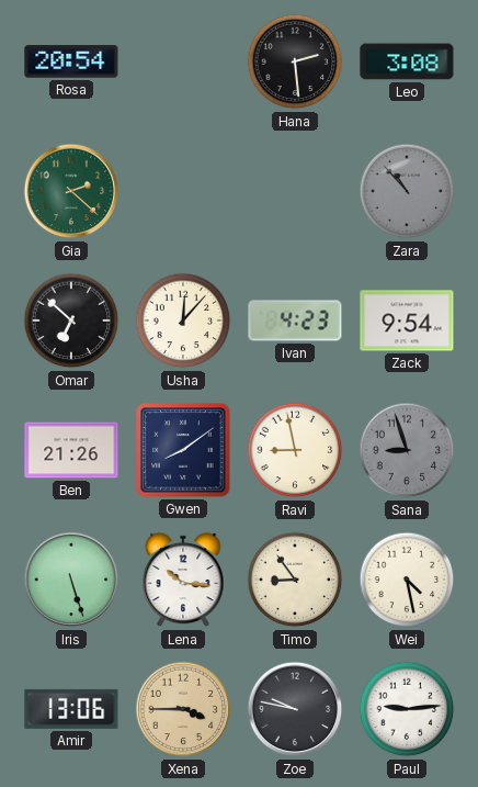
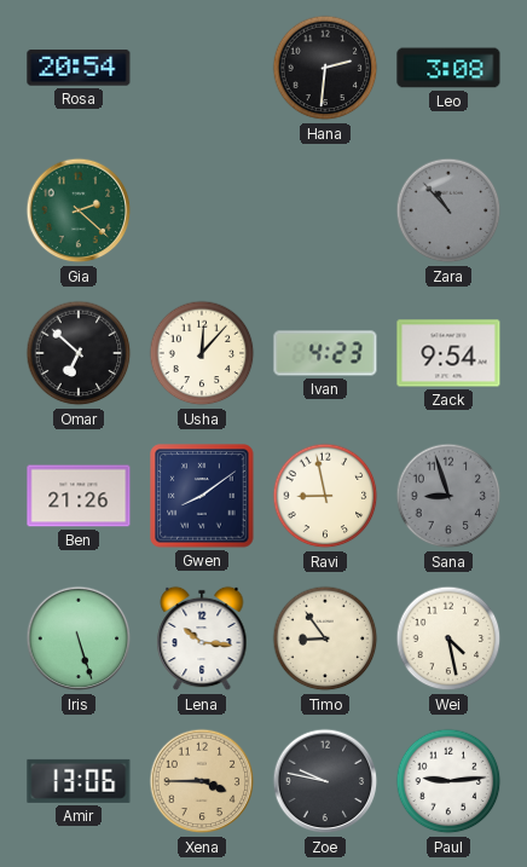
Hana: 2:29 -> 2:31
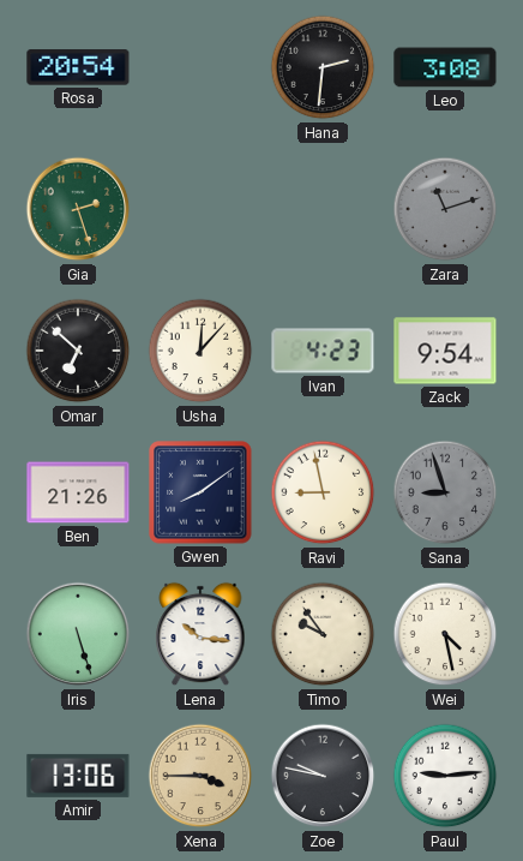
Gia: 2:22 -> 2:27
Zara: 10:53 -> 11:12
Timo: 8:54 -> 9:54
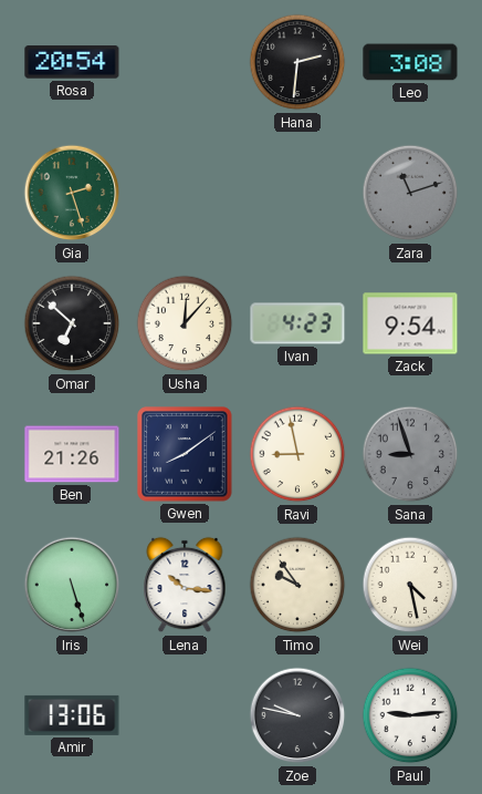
Xena: 3:45 -> none
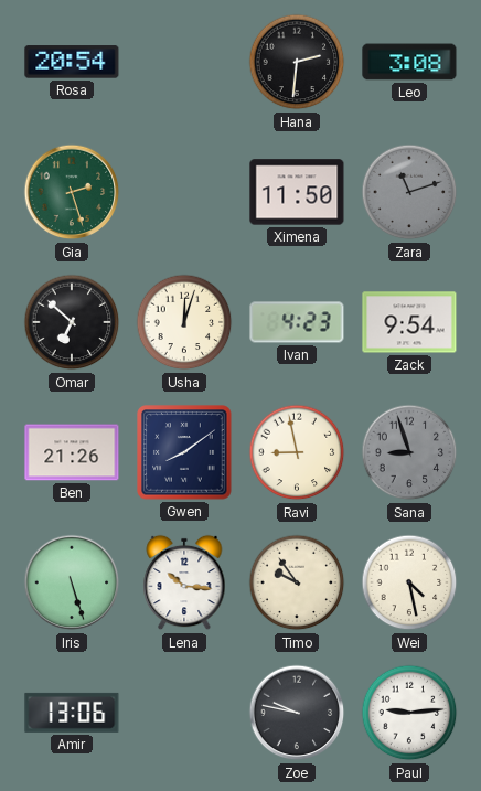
Ximena: none -> 11:50
Usha: 12:07 -> 12:03
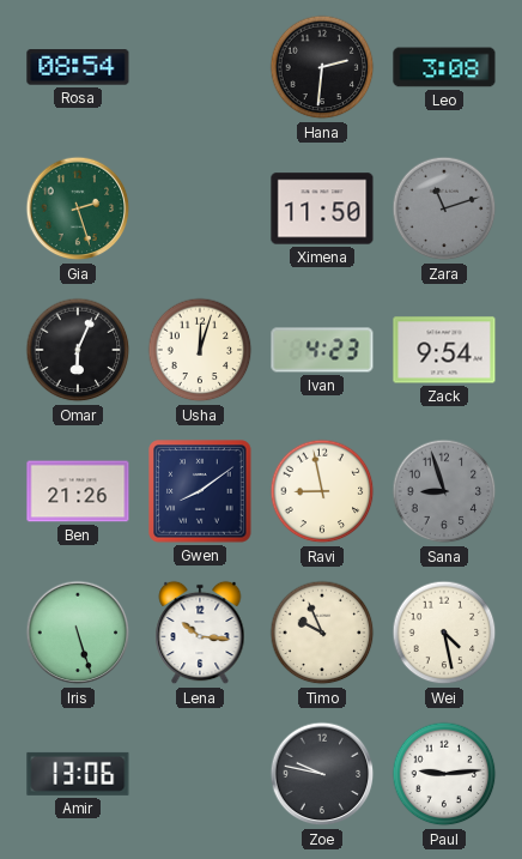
Rosa: 20:54 -> 08:54
Omar: 6:52 -> 6:04
Timo: 9:54 -> 9:56
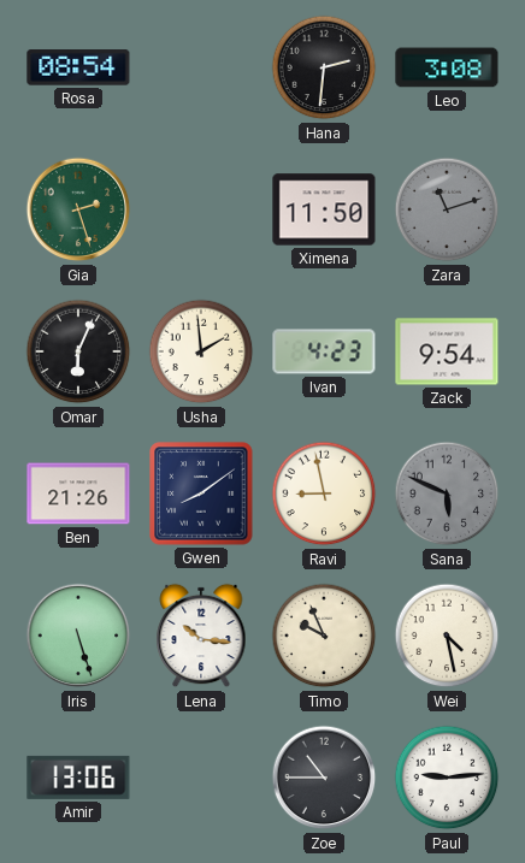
Usha: 12:03 -> 1:59
Sana: 8:57 -> 5:49
Zoe: 9:47 -> 10:45
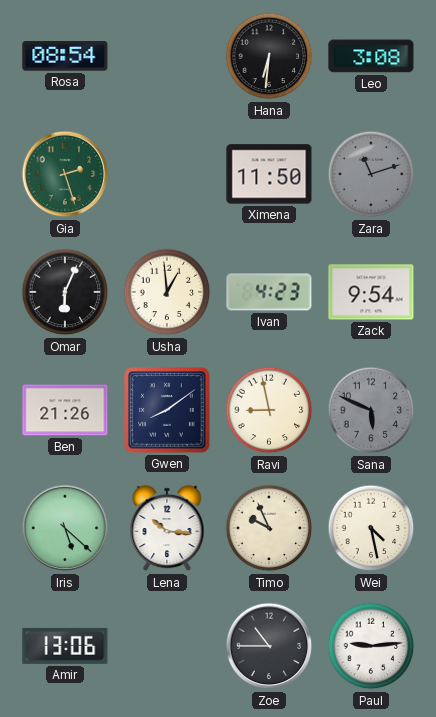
Hana: 2:31 -> 6:31
Usha: 1:59 -> 12:59
Iris: 5:27 -> 5:22
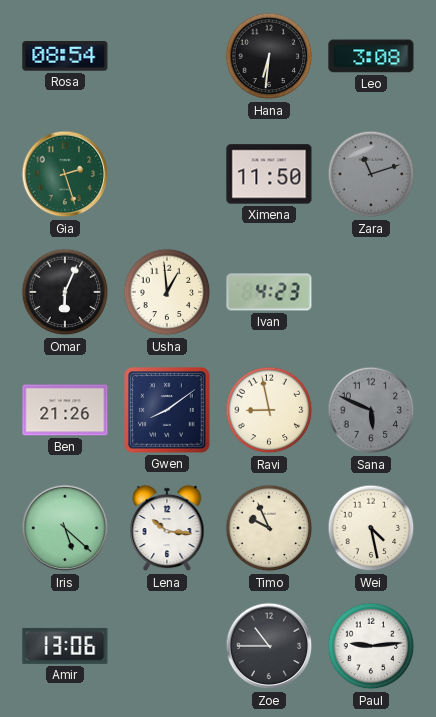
Zack: 9:54 -> none
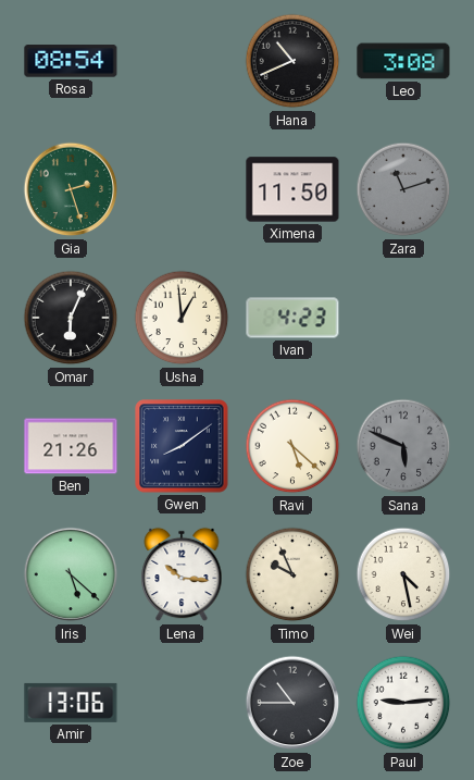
Hana: 6:31 -> 10:41
Ravi: 8:58 -> 5:22
